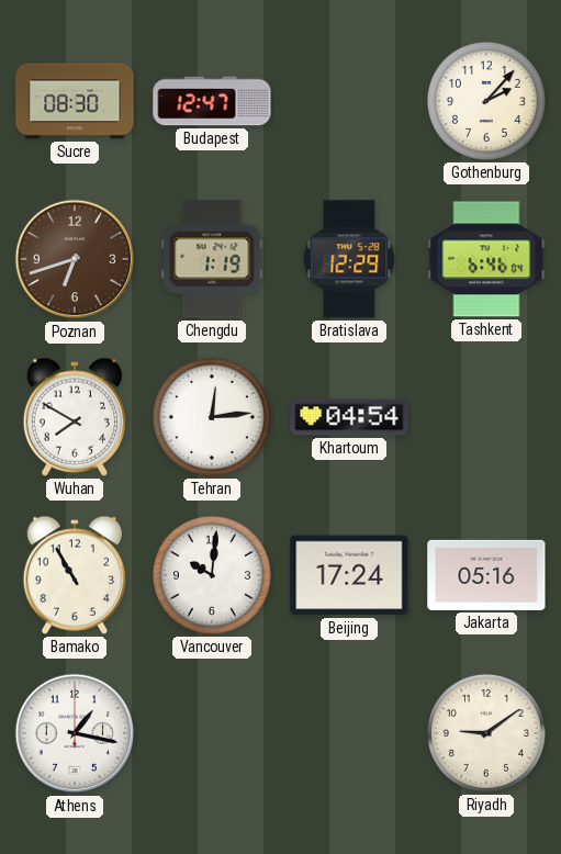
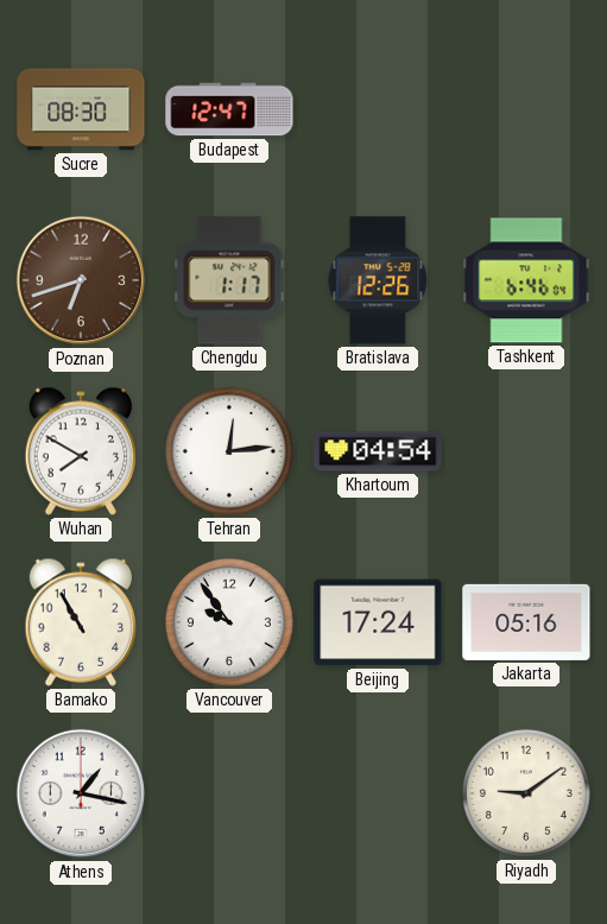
Gothenburg: 2:07 -> none
Chengdu: 1:19 -> 1:17
Bratislava: 12:29 -> 12:26
Vancouver: 10:01 -> 9:54
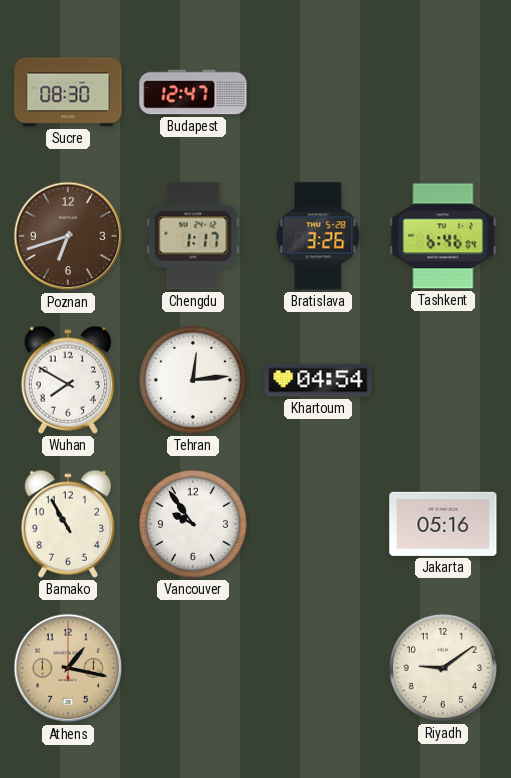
Bratislava: 12:26 -> 3:26
Beijing: 17:24 -> none
Athens dial: white -> champagne
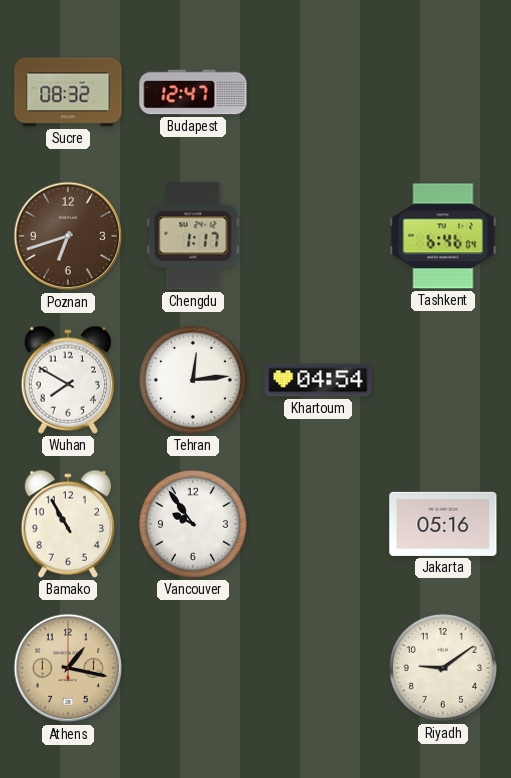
Sucre: 08:30 -> 08:32
Bratislava: 3:26 -> none
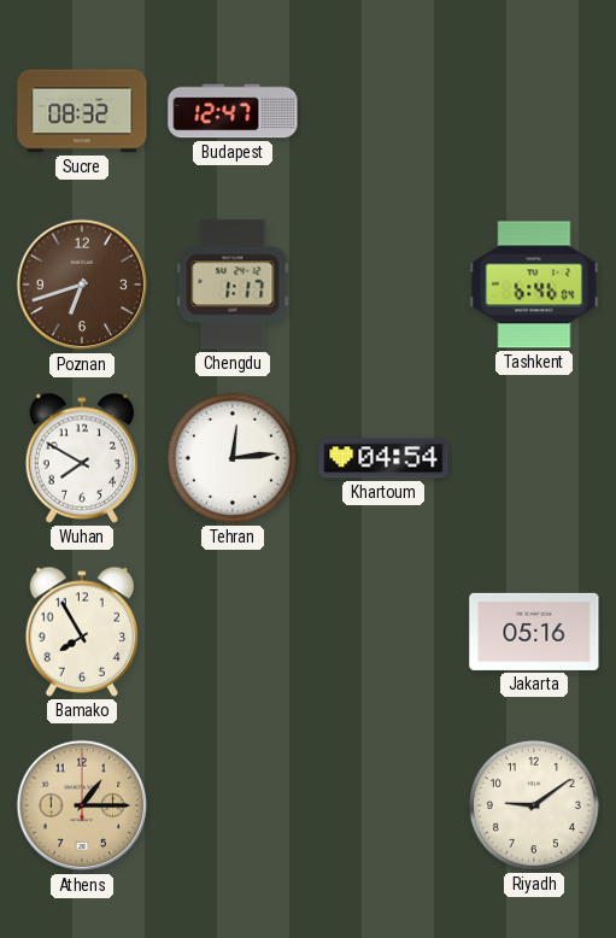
Bamako: 10:55 -> 7:55
Vancouver: 9:54 -> none
Athens: 1:17 -> 1:15
